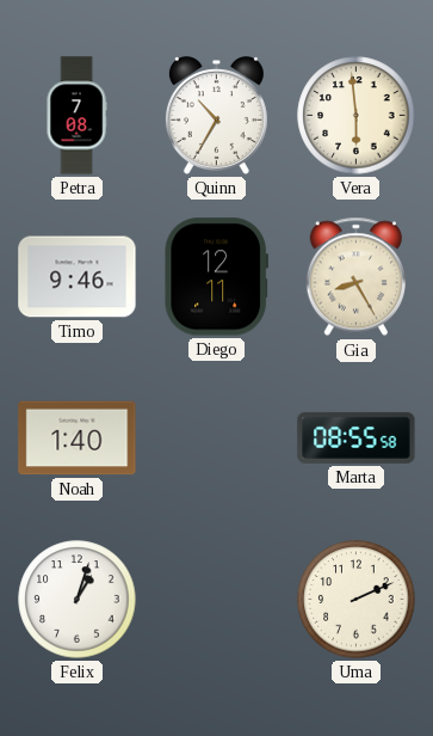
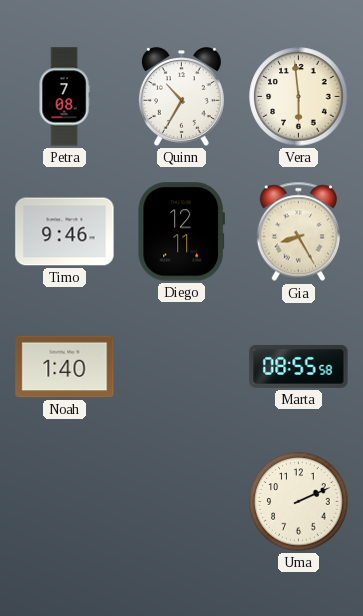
Felix: 1:03 -> none
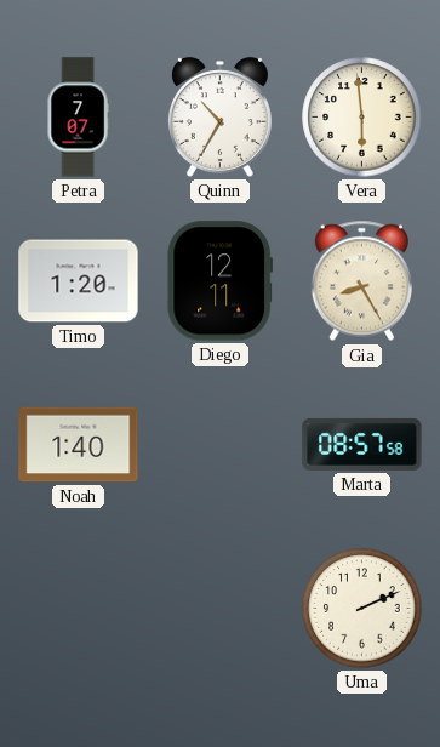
Petra: 7:08 -> 7:07
Timo: 9:46 -> 1:20
Marta: 08:55 -> 08:57
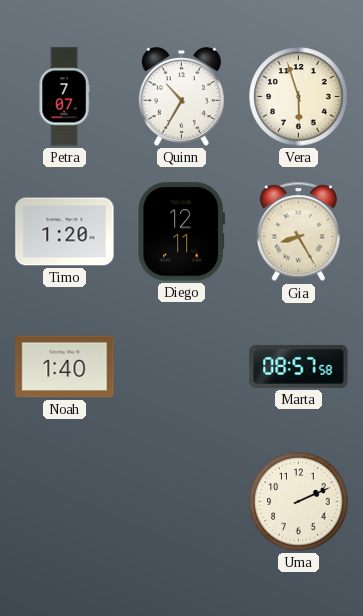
Vera: 5:59 -> 5:57
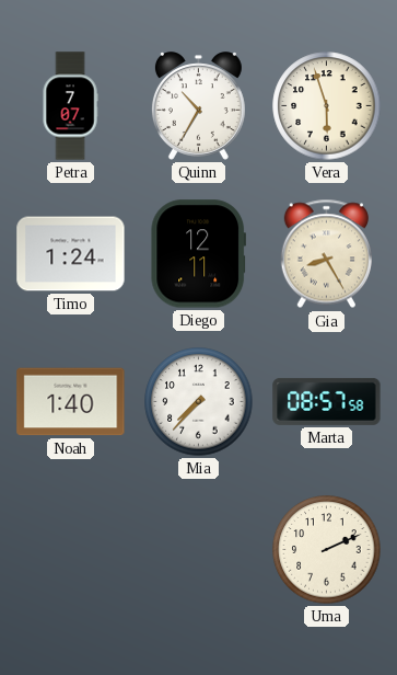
Timo: 1:20 -> 1:24
Mia: none -> 7:37
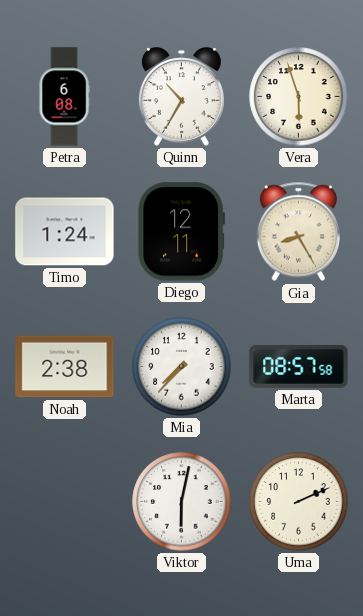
Petra: 7:07 -> 6:08
Noah: 1:40 -> 2:38
Viktor: none -> 6:02
